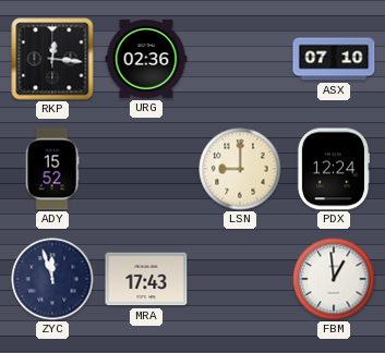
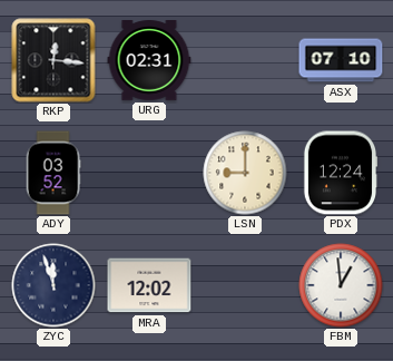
URG: 02:36 -> 02:31
ADY: 15:52 -> 03:52
MRA: 17:43 -> 12:02
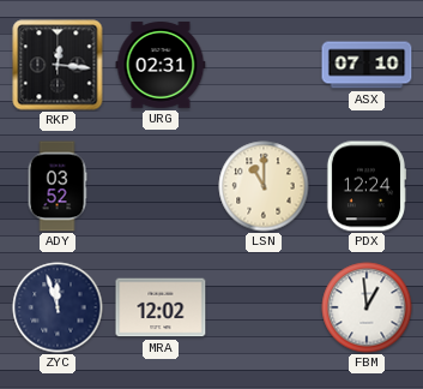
LSN: 9:00 -> 11:00
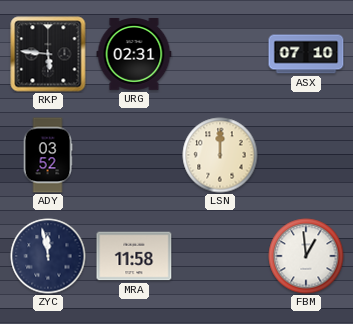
RKP: 12:16 -> 5:46
LSN: 11:00 -> 12:00
PDX: 12:24 -> none
ZYC: 11:57 -> 11:58
MRA: 12:02 -> 11:58
